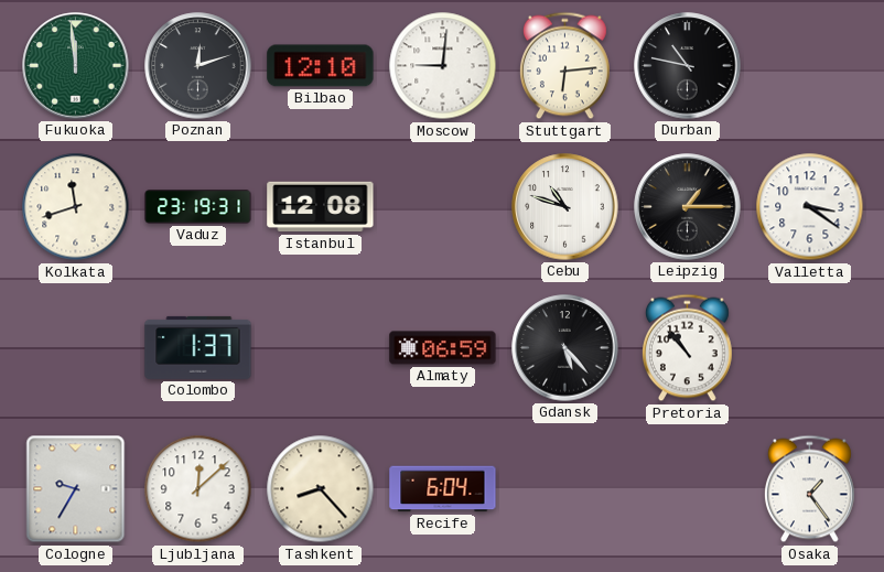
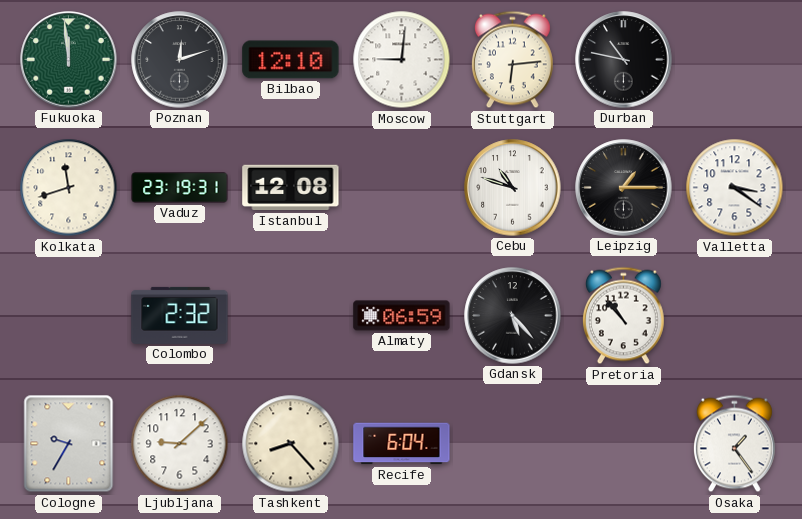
Colombo: 1:37 -> 2:32
Ljubljana: 12:08 -> 9:08
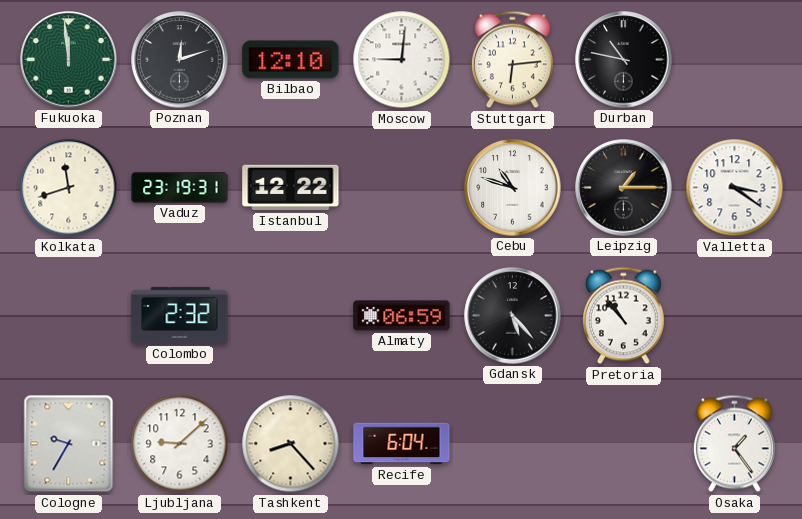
Istanbul: 12:08 -> 12:22
